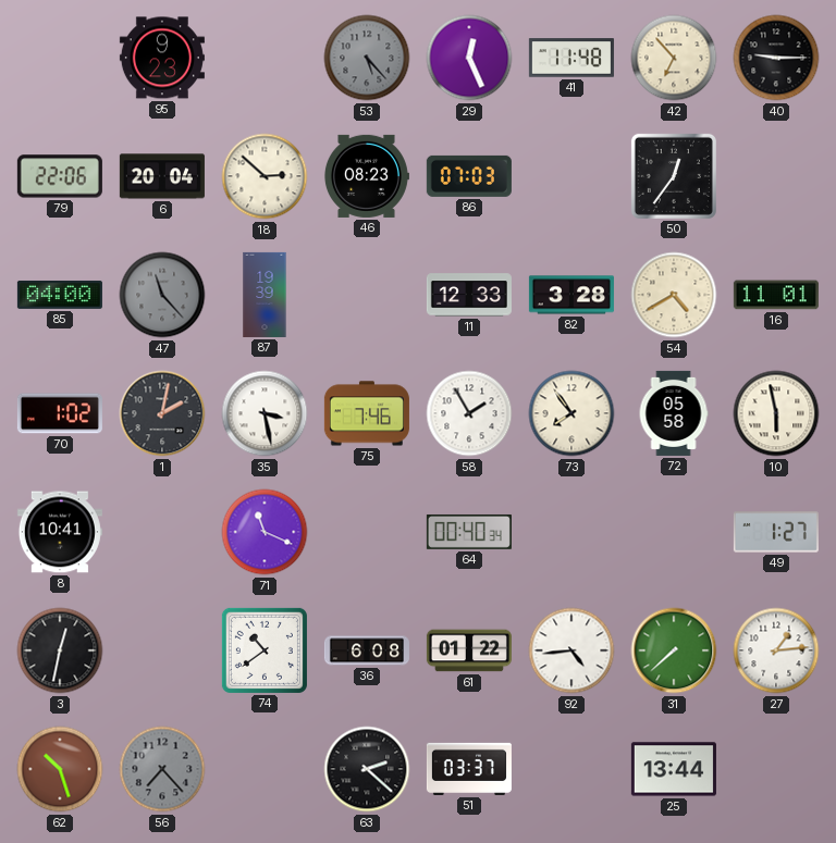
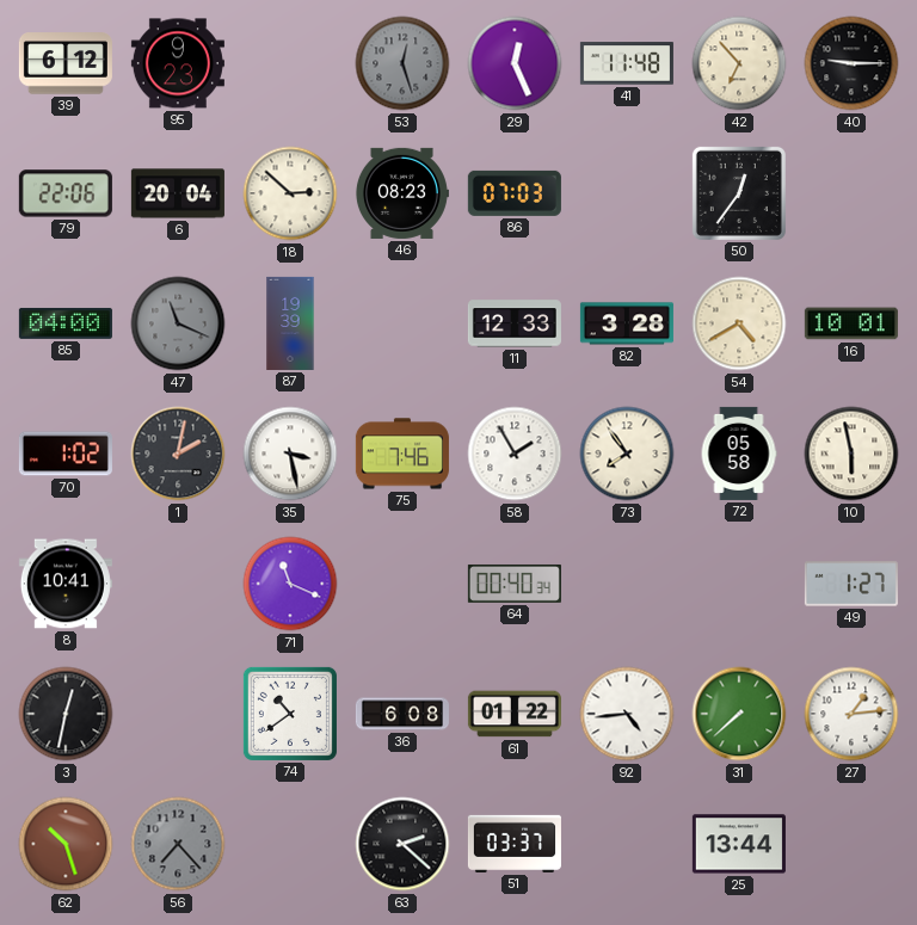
39: none -> 6:12
53: 5:23 -> 12:27
47: 11:23 -> 11:19
16: 11:01 -> 10:01
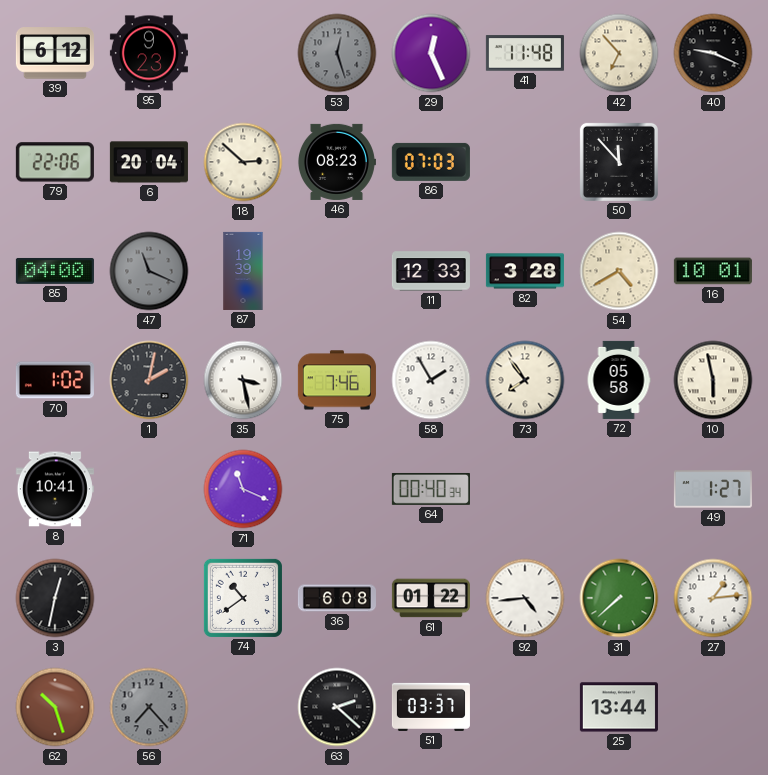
40: 9:15 -> 9:19
50: 12:36 -> 11:53
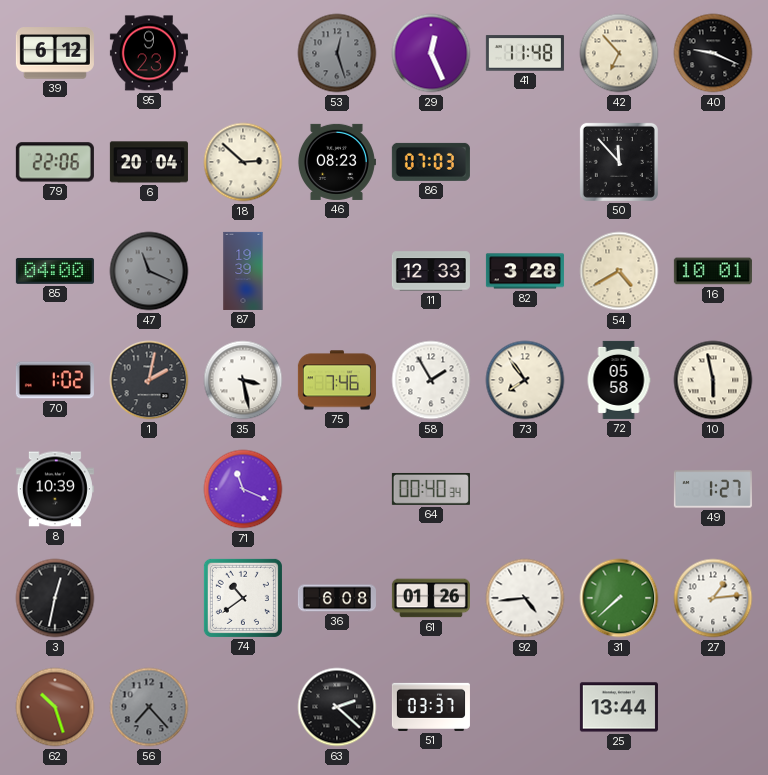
8: 10:41 -> 10:39
61: 01:22 -> 01:26
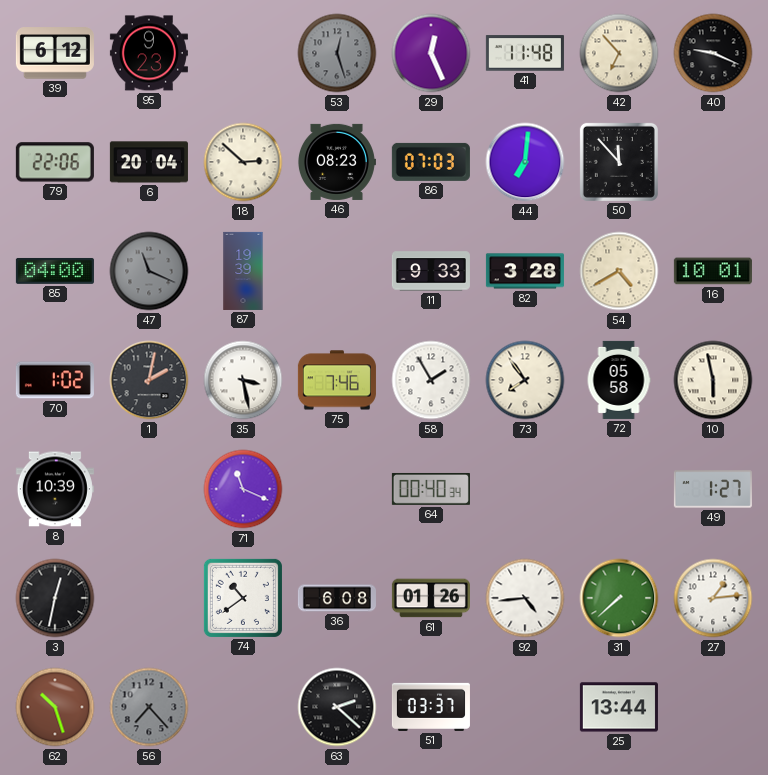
44: none -> 7:01
11: 12:33 -> 9:33
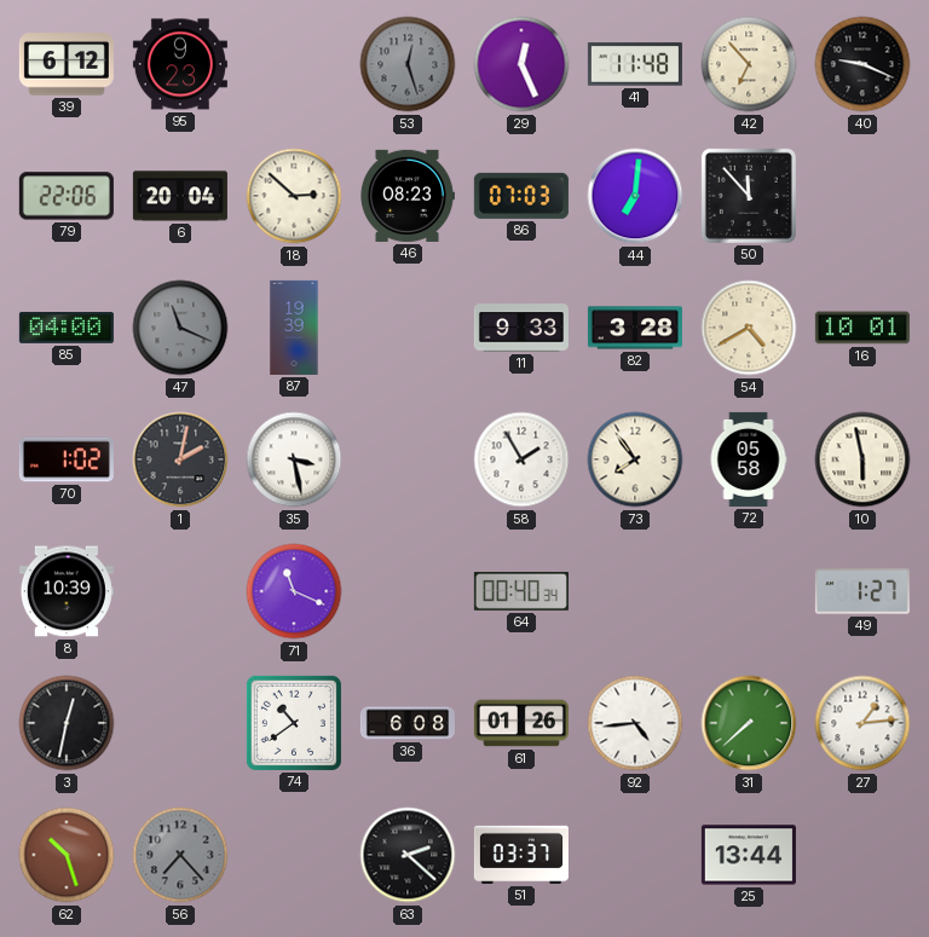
75: 7:46 -> none
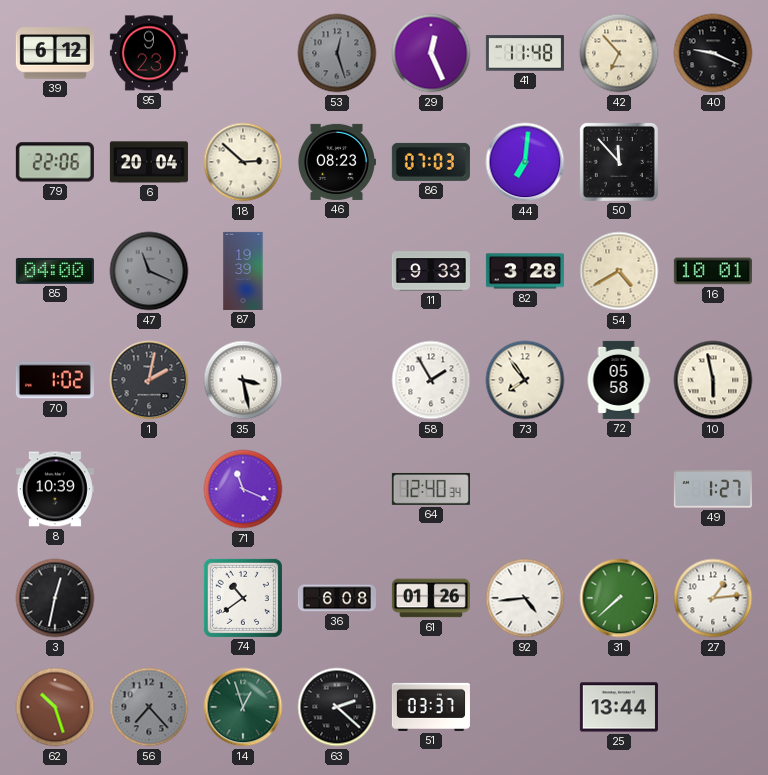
64: 00:40 -> 12:40
14: none -> 12:57
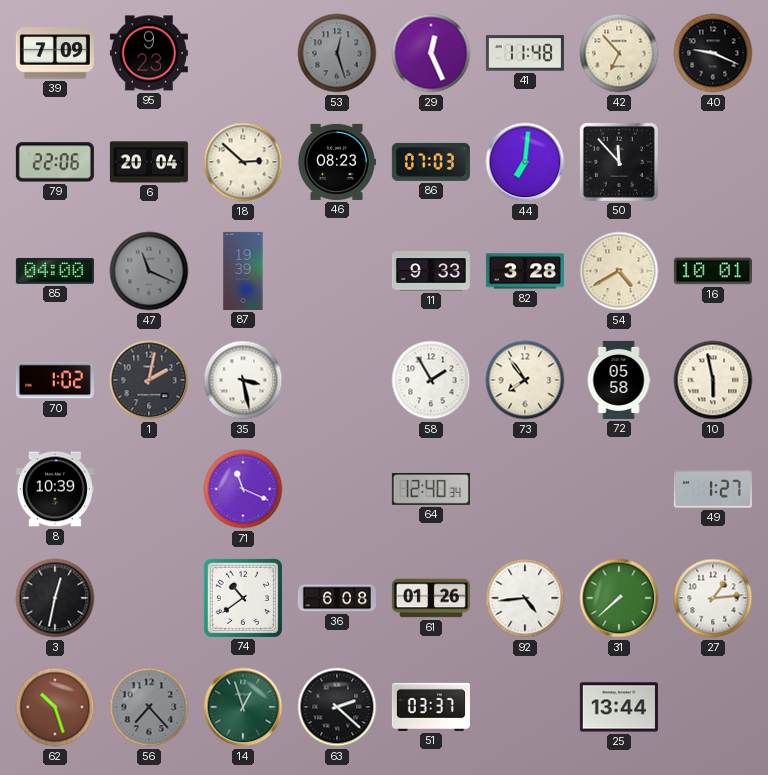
39: 6:12 -> 7:09
